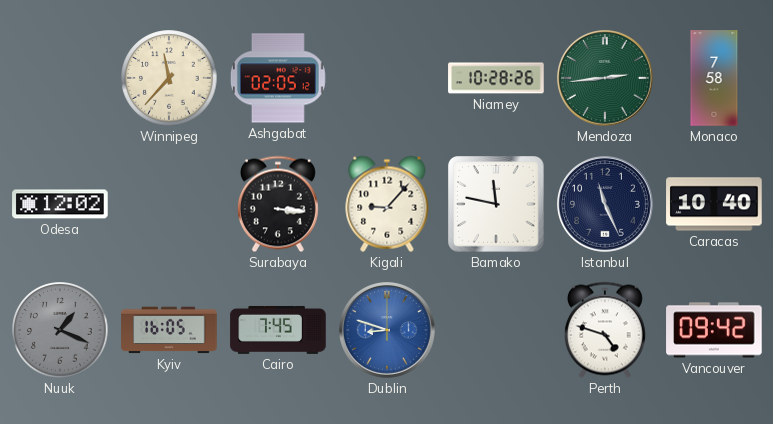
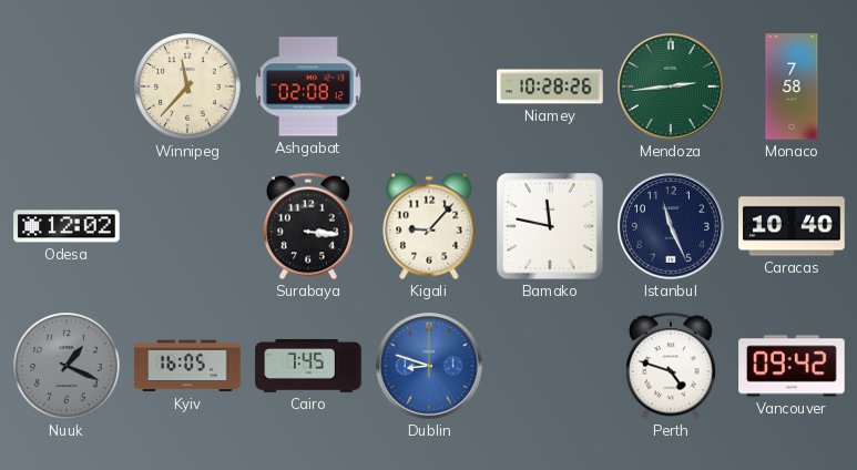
Ashgabat: 02:05 -> 02:08
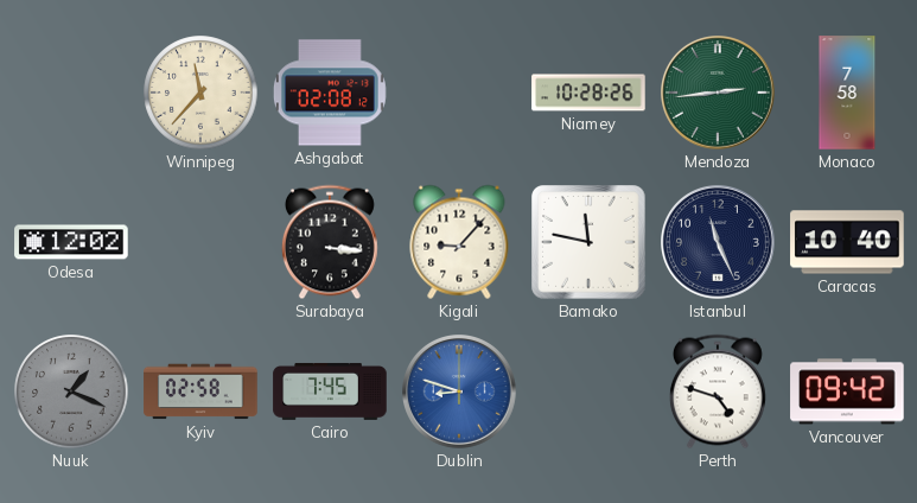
Kyiv: 16:05 -> 02:58
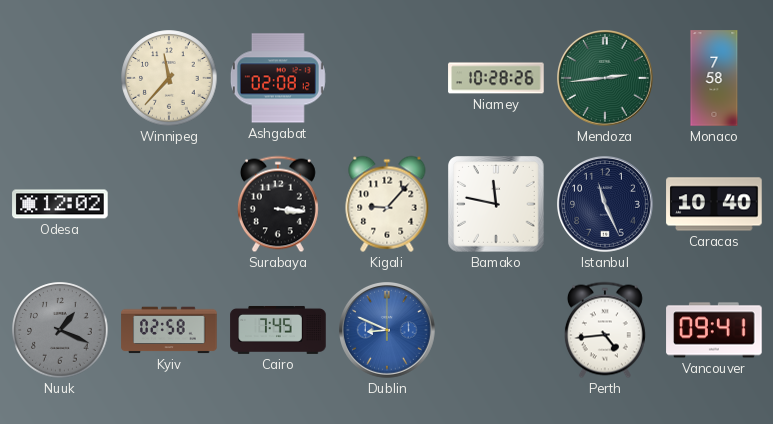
Dublin: 8:48 -> 8:49
Perth: 4:48 -> 4:44
Vancouver: 09:42 -> 09:41
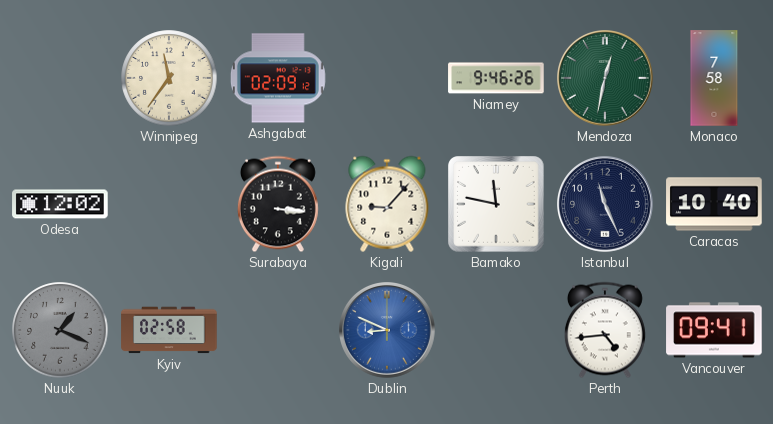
Winnipeg: 11:37 -> 11:36
Ashgabat: 02:08 -> 02:09
Niamey: 10:28 -> 9:46
Mendoza: 2:44 -> 12:32
Cairo: 7:45 -> none
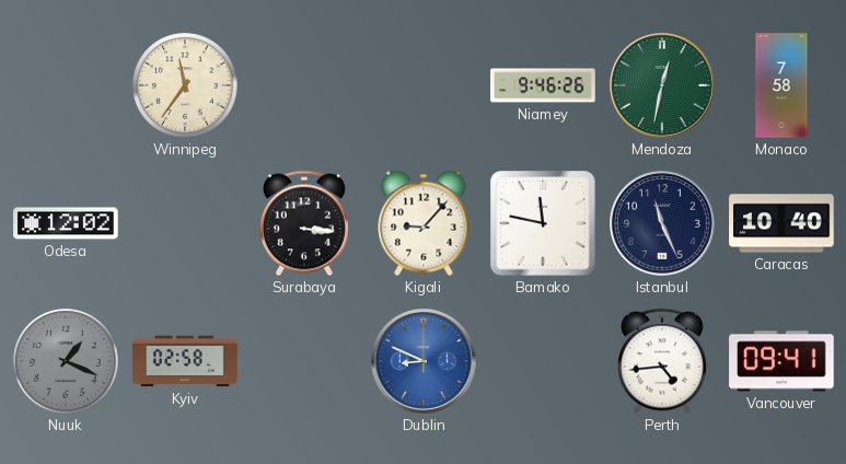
Ashgabat: 02:09 -> none
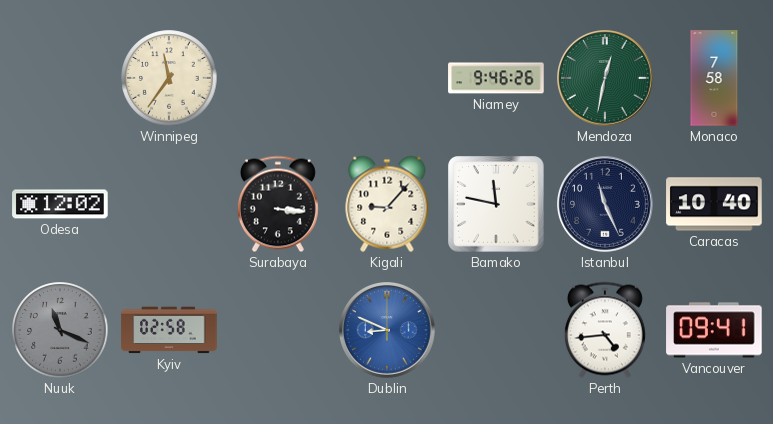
Nuuk: 1:19 -> 11:19
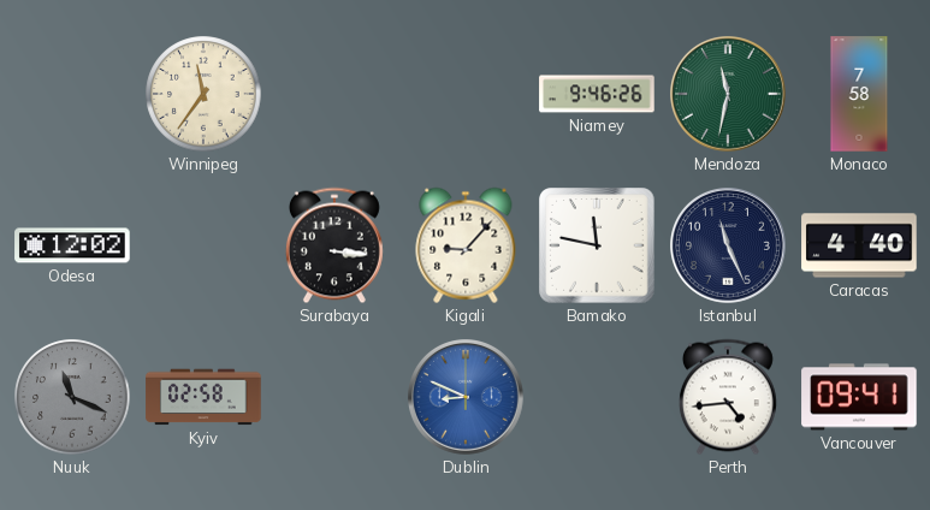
Mendoza: 12:32 -> 11:32
Caracas: 10:40 -> 4:40
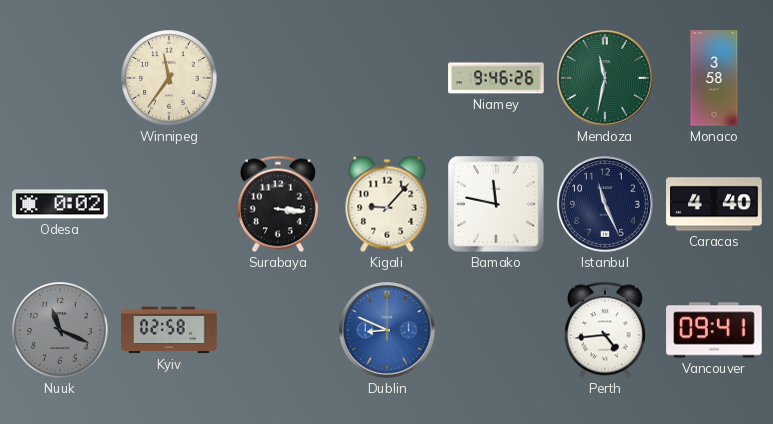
Monaco: 7:58 -> 3:58
Odesa: 12:02 -> 0:02
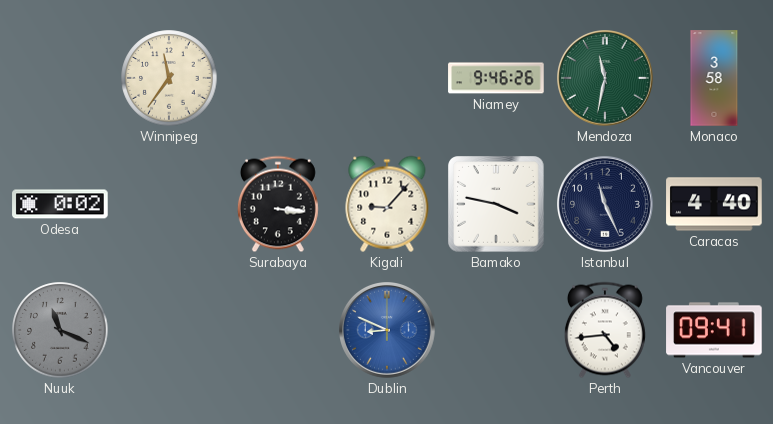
Bamako: 11:47 -> 3:47
Kyiv: 02:58 -> none
